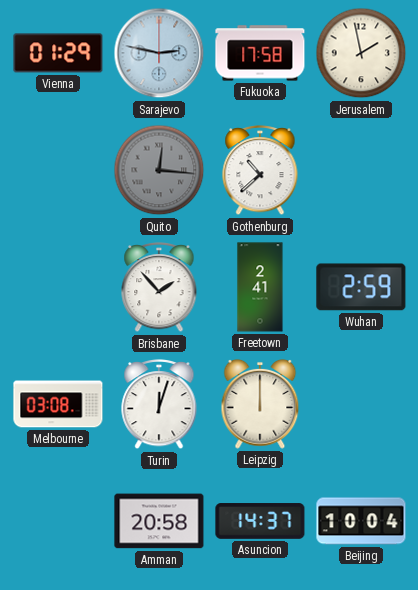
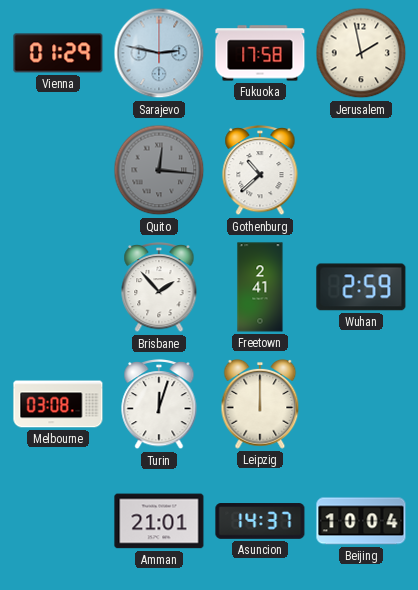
Amman: 20:58 -> 21:01
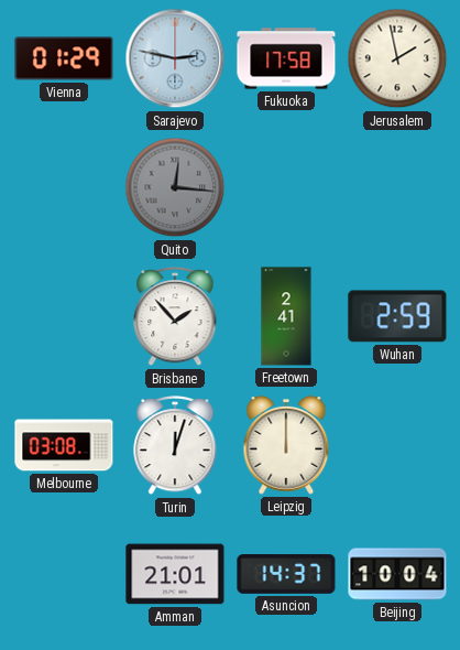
Gothenburg: 10:38 -> none
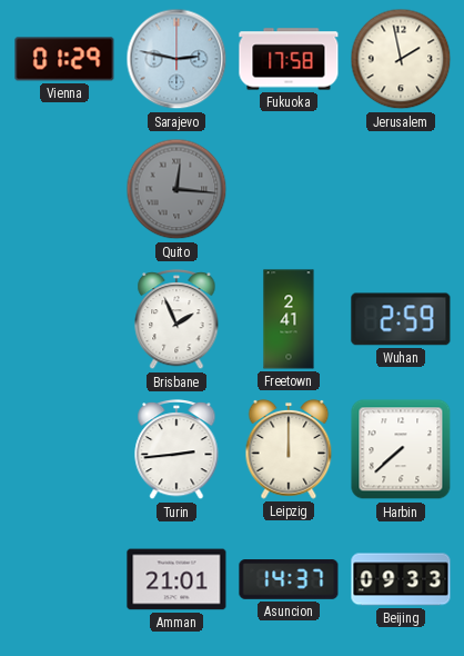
Brisbane: 1:53 -> 1:56
Melbourne: 03:08 -> none
Turin: 12:03 -> 2:44
Harbin: none -> 7:38
Beijing: 10:04 -> 09:33
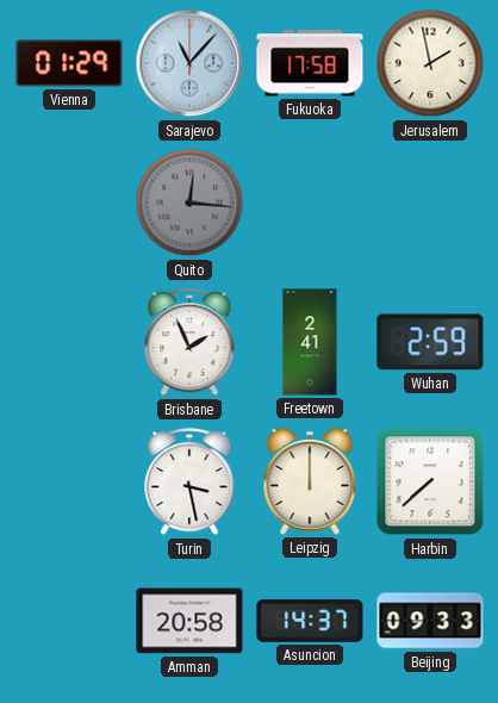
Sarajevo: 2:47 -> 11:07
Turin: 2:44 -> 3:28
Amman: 21:01 -> 20:58
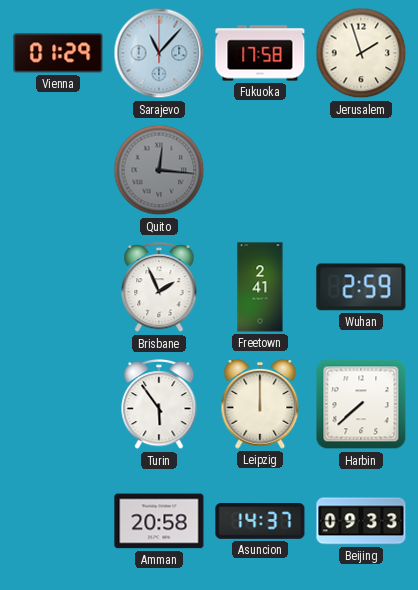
Jerusalem: 1:58 -> 1:57
Turin: 3:28 -> 5:54
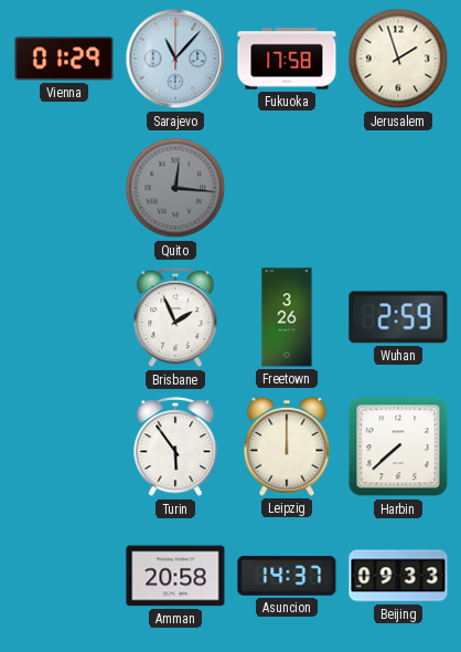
Freetown: 2:41 -> 3:26
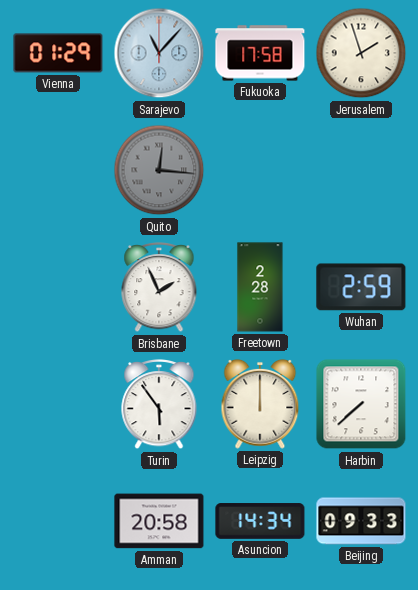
Freetown: 3:26 -> 2:28
Asuncion: 14:37 -> 14:34
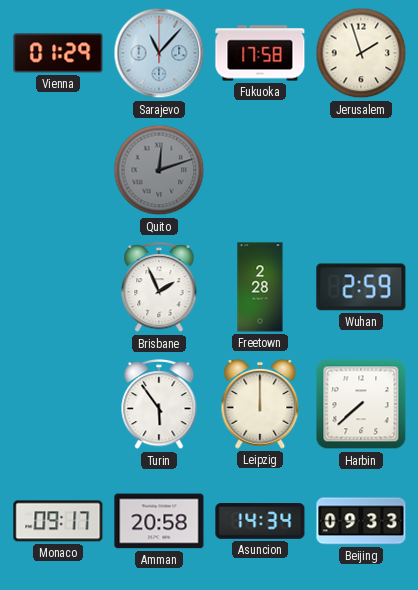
Quito: 12:16 -> 12:12
Monaco: none -> 09:17
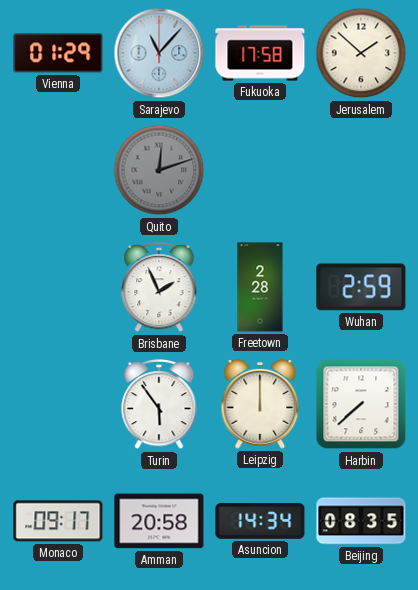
Jerusalem: 1:57 -> 1:52
Beijing: 09:33 -> 08:35
